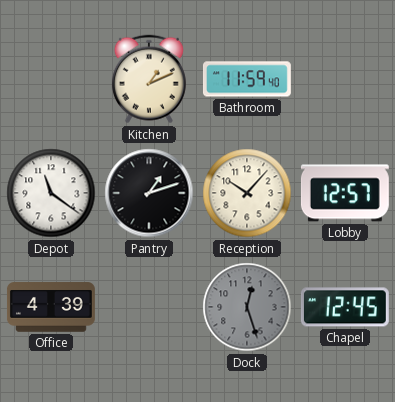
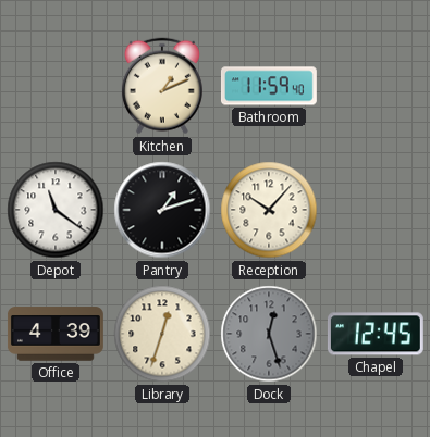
Lobby: 12:57 -> none
Library: none -> 12:33
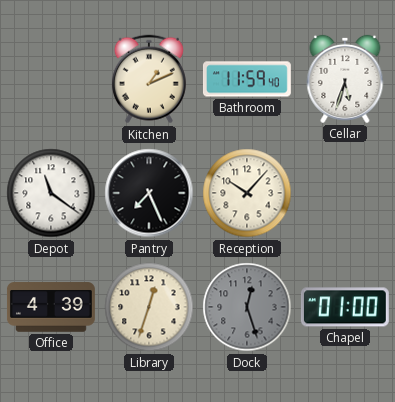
Cellar: none -> 5:33
Pantry: 1:12 -> 7:26
Chapel: 12:45 -> 01:00
